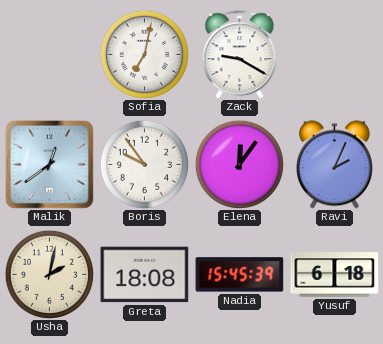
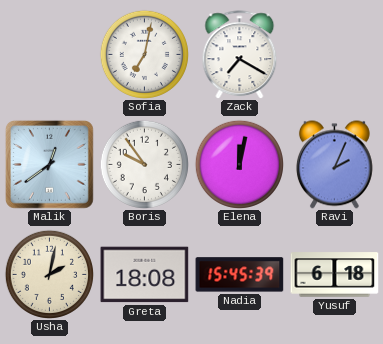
Zack: 9:20 -> 7:20
Elena: 12:06 -> 12:02
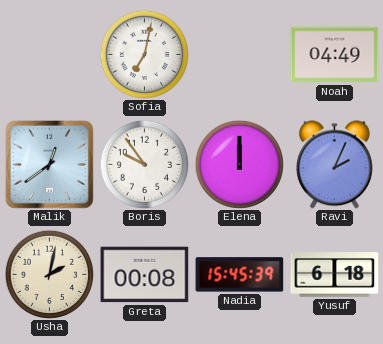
Zack: 7:20 -> none
Noah: none -> 04:49
Elena: 12:02 -> 12:00
Greta: 18:08 -> 00:08
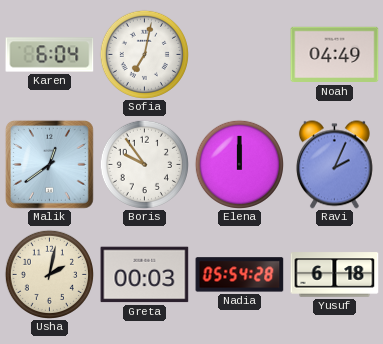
Karen: none -> 6:04
Greta: 00:08 -> 00:03
Nadia: 15:45 -> 05:54
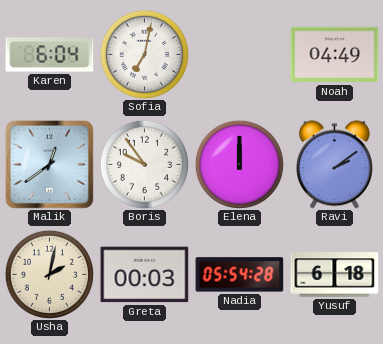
Ravi: 2:04 -> 2:09
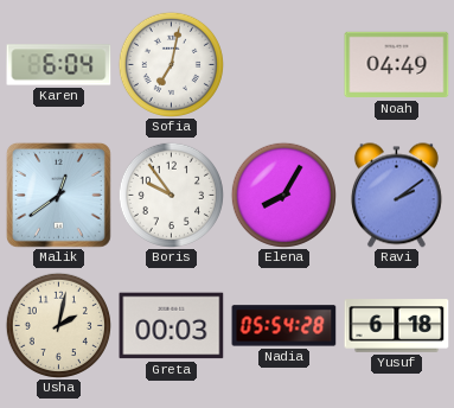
Elena: 12:00 -> 8:05
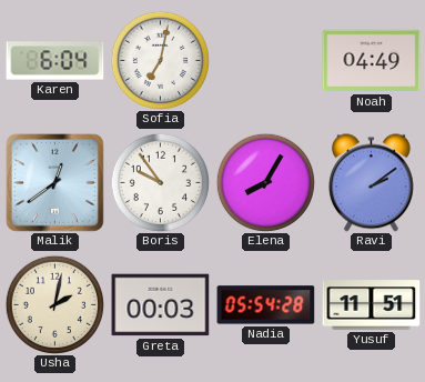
Yusuf: 6:18 -> 11:51
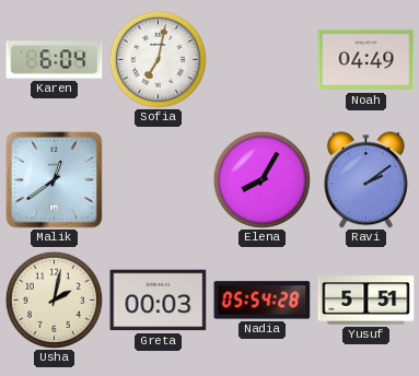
Boris: 9:54 -> none
Yusuf: 11:51 -> 5:51
